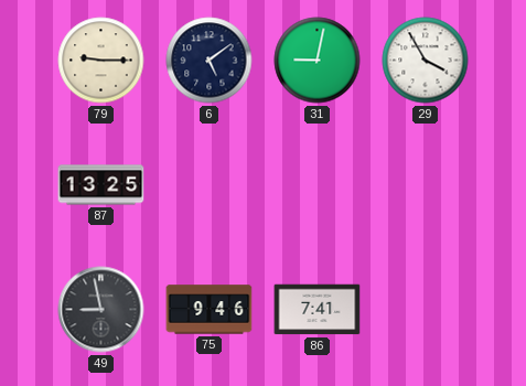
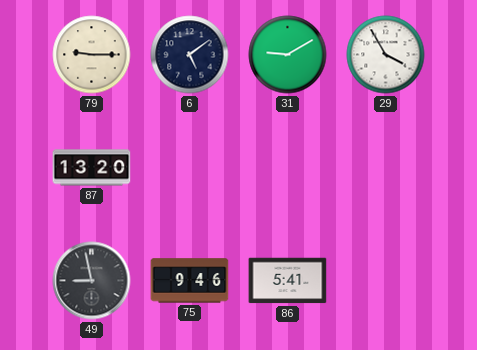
31: 9:02 -> 9:10
87: 13:25 -> 13:20
86: 7:41 -> 5:41
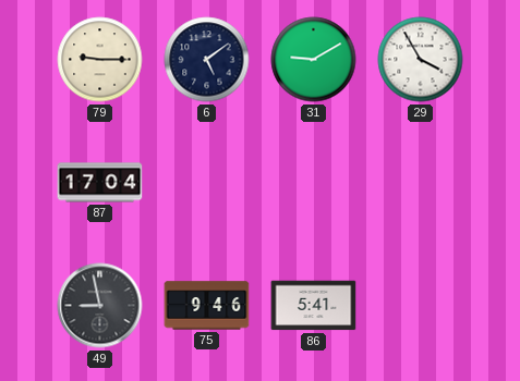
87: 13:20 -> 17:04
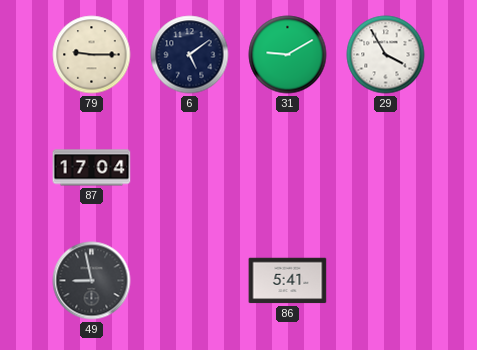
75: 9:46 -> none
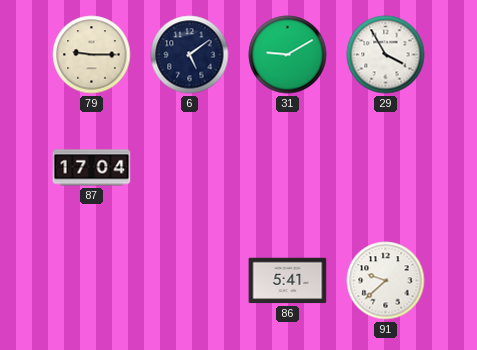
49: 8:58 -> none
91: none -> 9:38
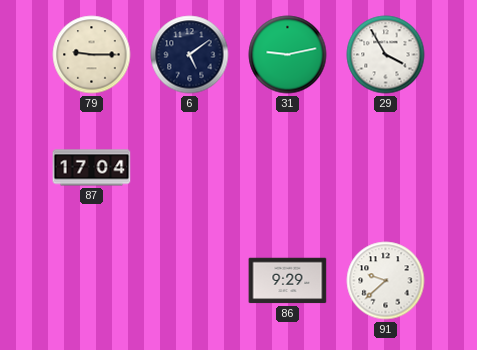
31: 9:10 -> 9:13
86: 5:41 -> 9:29
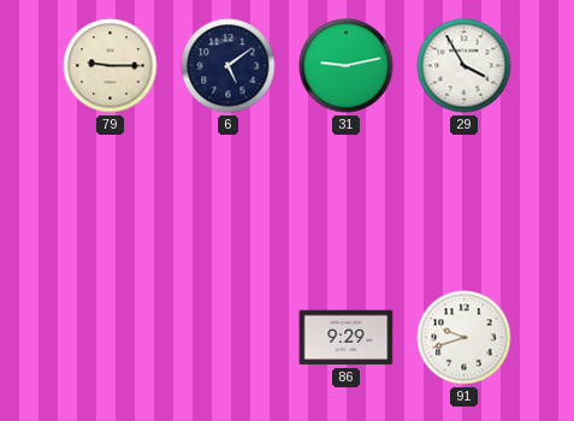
87: 17:04 -> none
91: 9:38 -> 9:42
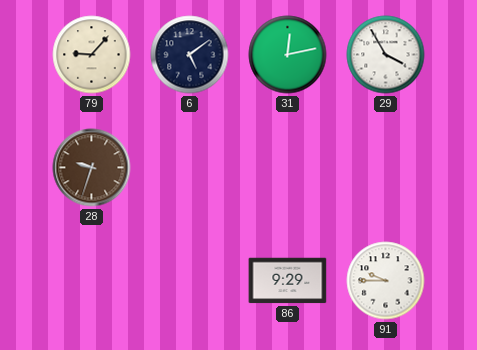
79: 9:15 -> 9:07
31: 9:13 -> 12:13
28: none -> 9:33
91: 9:42 -> 9:45
